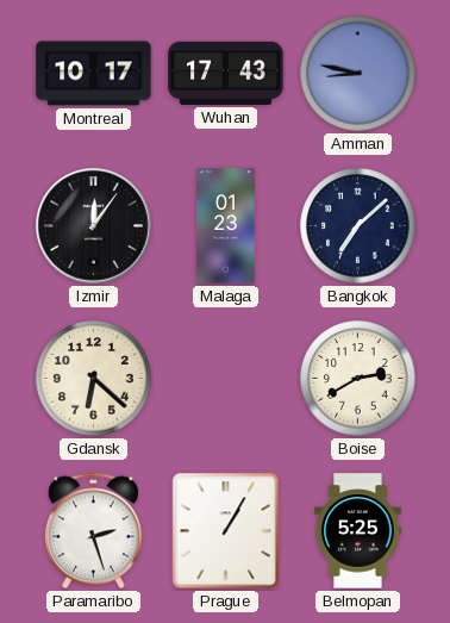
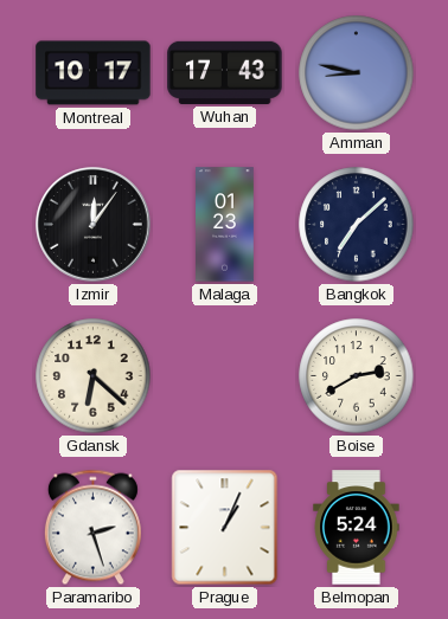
Prague: 1:05 -> 1:04
Belmopan: 5:25 -> 5:24
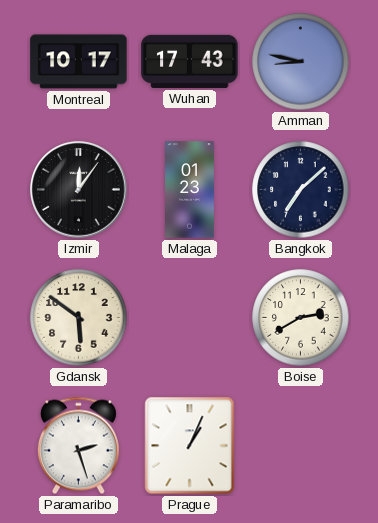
Gdansk: 6:22 -> 5:51
Belmopan: 5:24 -> none
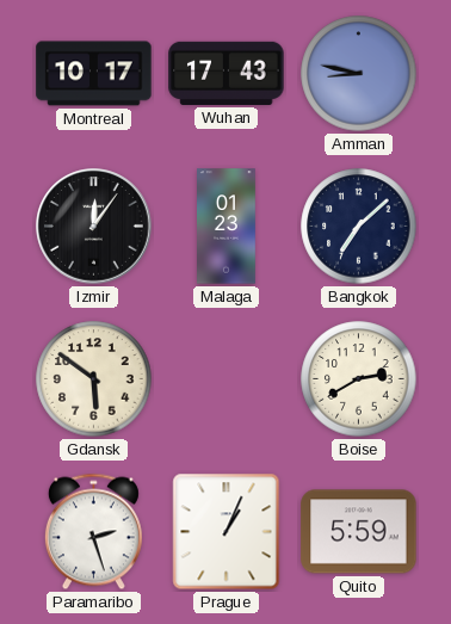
Quito: none -> 5:59
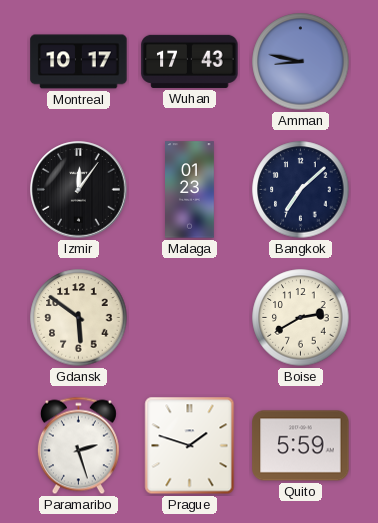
Prague: 1:04 -> 1:48
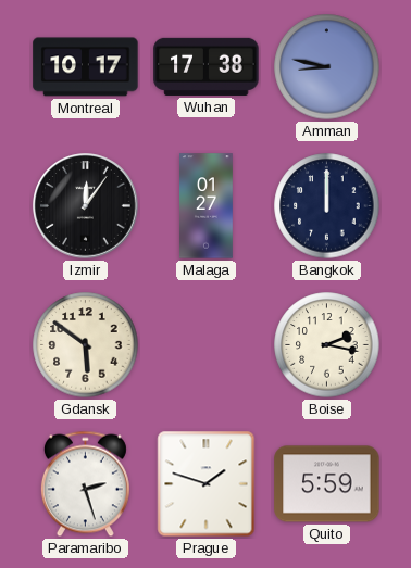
Wuhan: 17:43 -> 17:38
Malaga: 01:23 -> 01:27
Bangkok: 7:08 -> 12:00
Boise: 2:40 -> 2:17
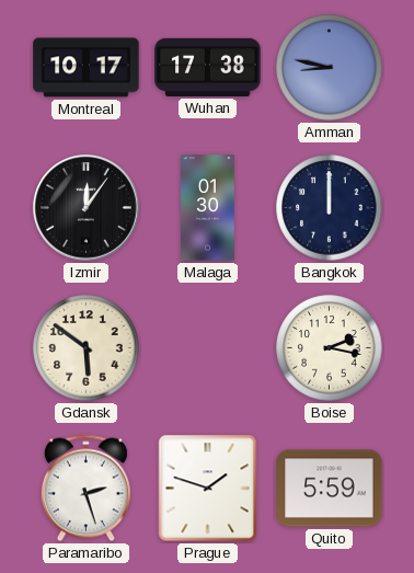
Malaga: 01:27 -> 01:30
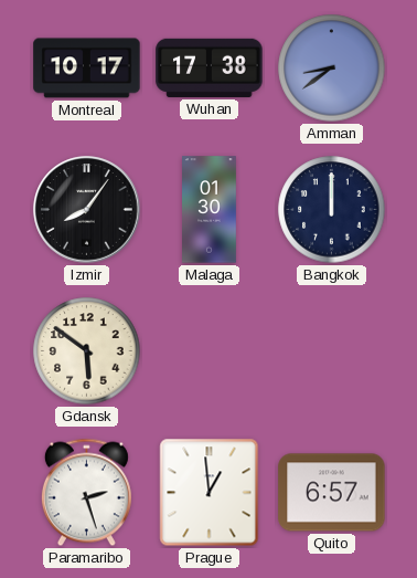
Amman: 8:47 -> 8:39
Izmir: 12:06 -> 8:06
Boise: 2:17 -> none
Prague: 1:48 -> 12:59
Quito: 5:59 -> 6:57
